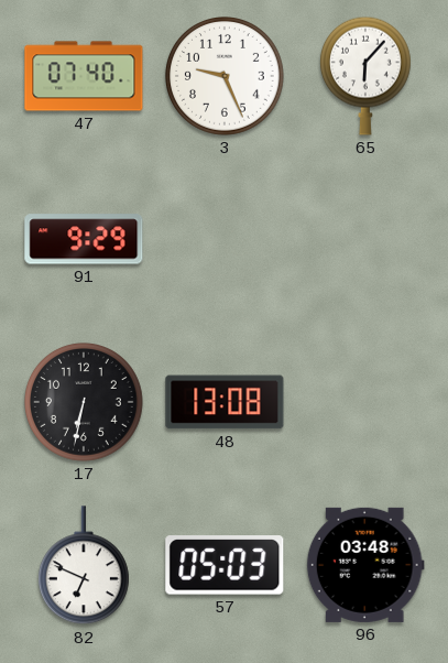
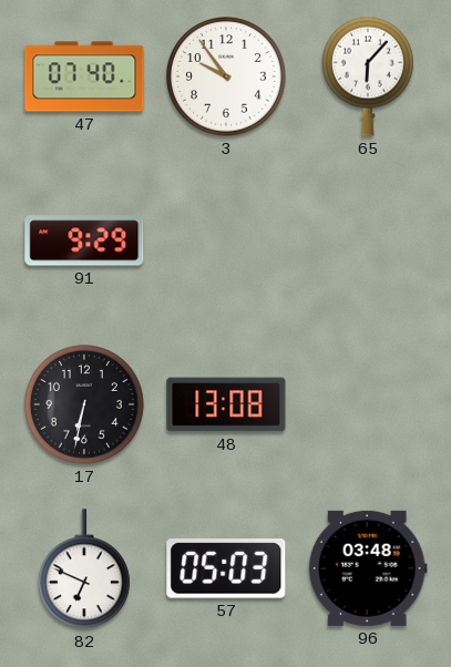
3: 9:26 -> 9:54
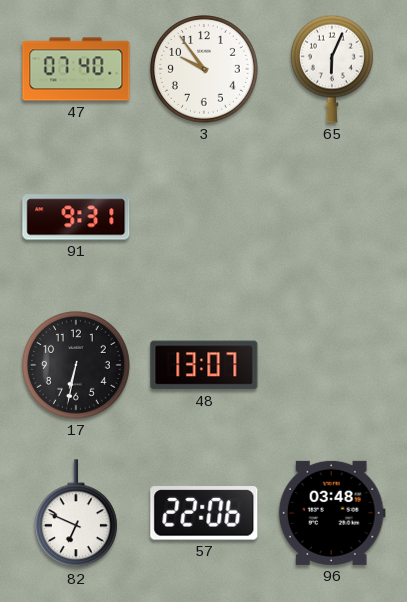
65: 6:07 -> 6:04
91: 9:29 -> 9:31
48: 13:08 -> 13:07
57: 05:03 -> 22:06
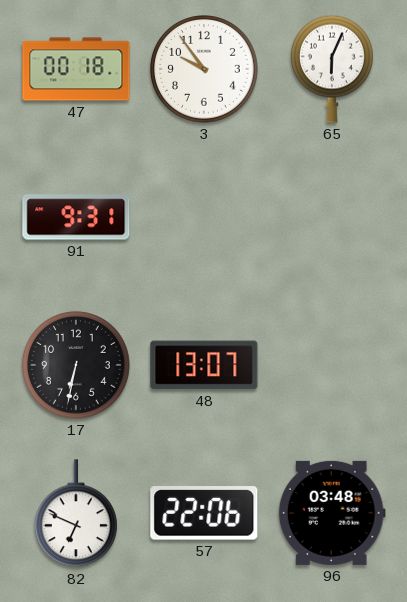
47: 07:40 -> 00:18
